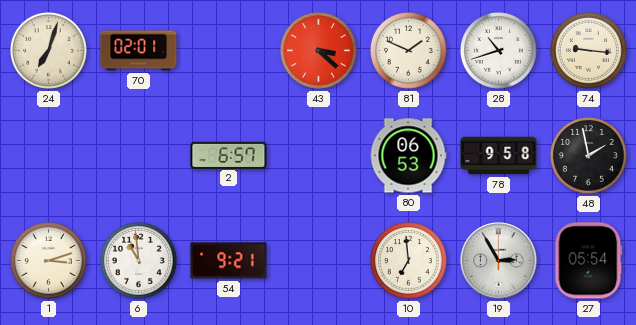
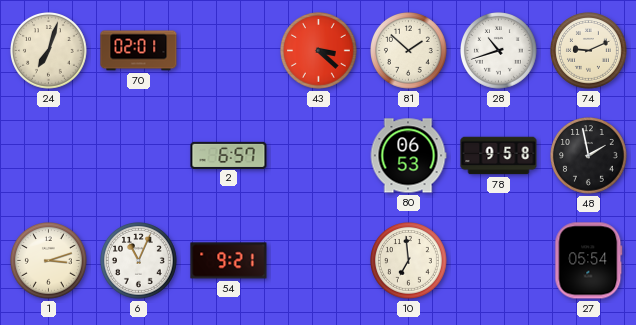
81: 1:49 -> 1:52
74: 9:16 -> 9:11
6: 10:59 -> 11:04
19: 2:55 -> none
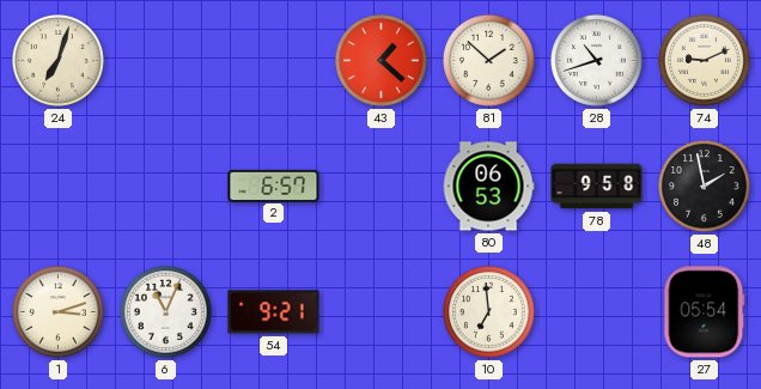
70: 02:01 -> none
43: 3:22 -> 1:22
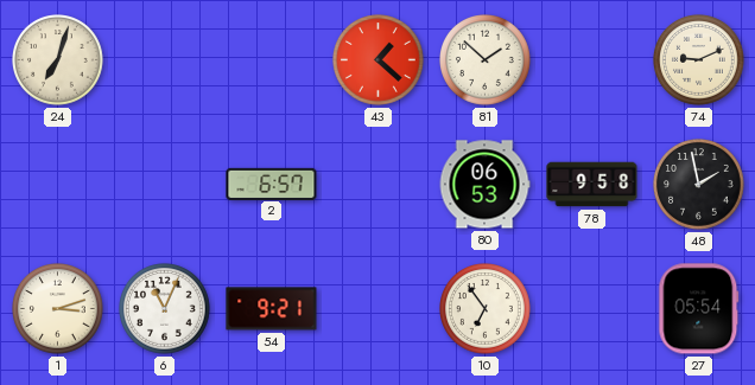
28: 10:42 -> none
10: 6:59 -> 6:54
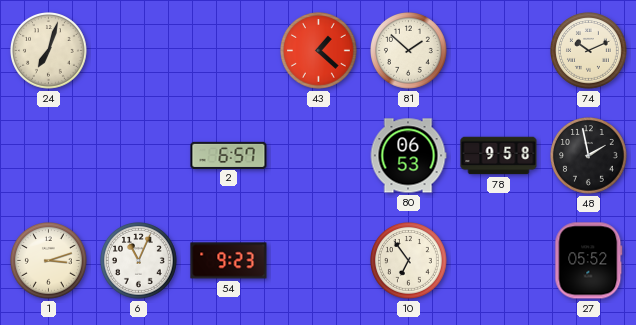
74: 9:11 -> 10:11
54: 9:21 -> 9:23
27: 05:54 -> 05:52
